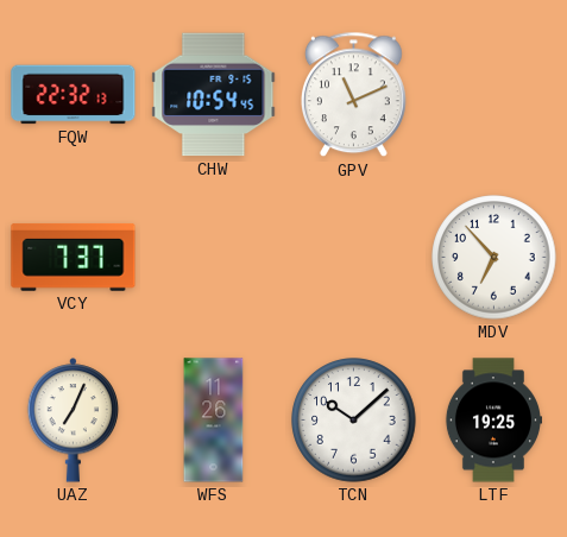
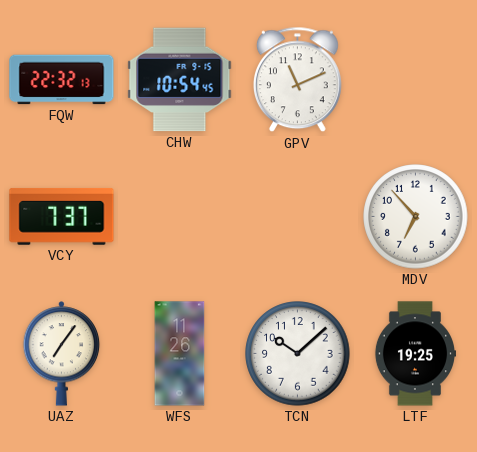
UAZ: 7:04 -> 7:06
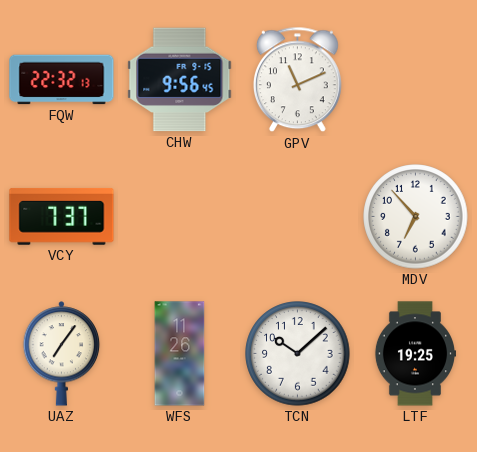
CHW: 10:54 -> 9:56
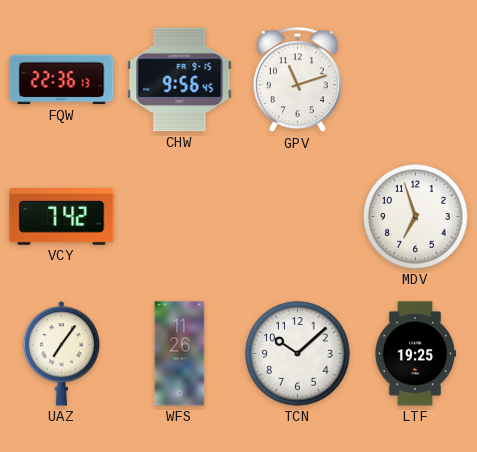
FQW: 22:32 -> 22:36
GPV: 11:11 -> 11:12
VCY: 7:37 -> 7:42
MDV: 6:53 -> 6:57
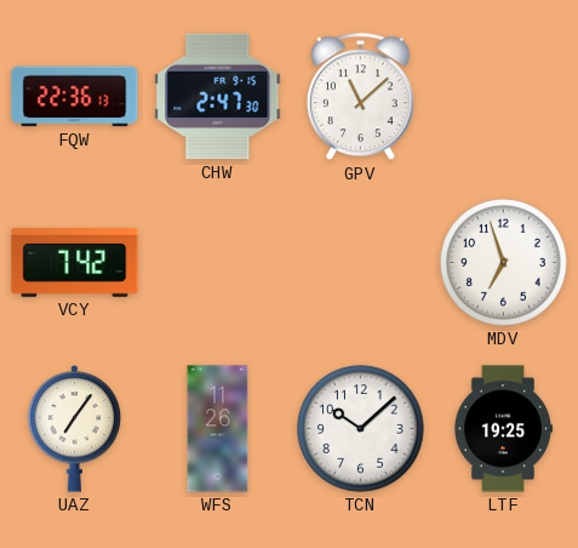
CHW: 9:56 -> 2:47
GPV: 11:12 -> 11:08
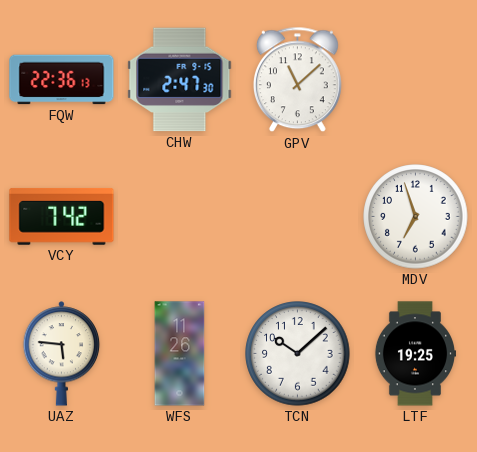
UAZ: 7:06 -> 5:46
